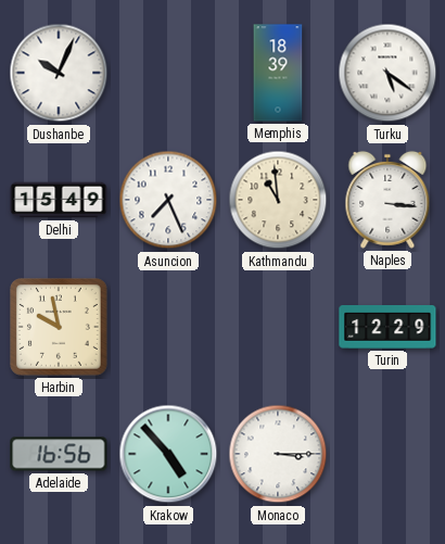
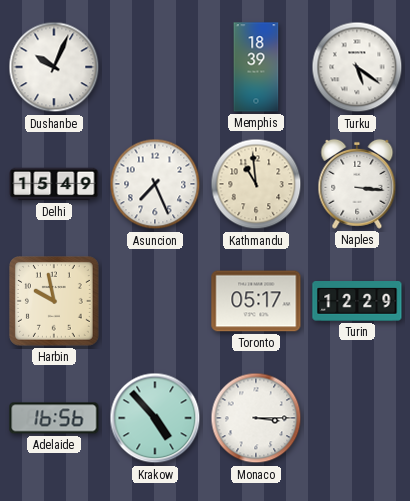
Toronto: none -> 05:17
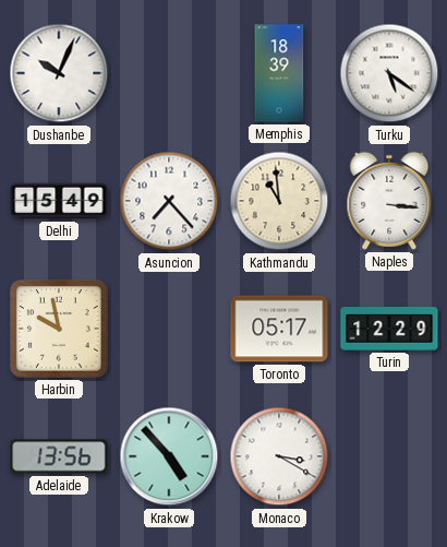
Asuncion: 7:26 -> 7:23
Adelaide: 16:56 -> 13:56
Monaco: 3:15 -> 3:20
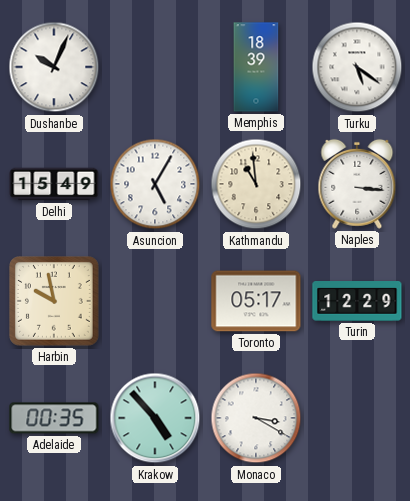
Asuncion: 7:23 -> 5:05
Adelaide: 13:56 -> 00:35
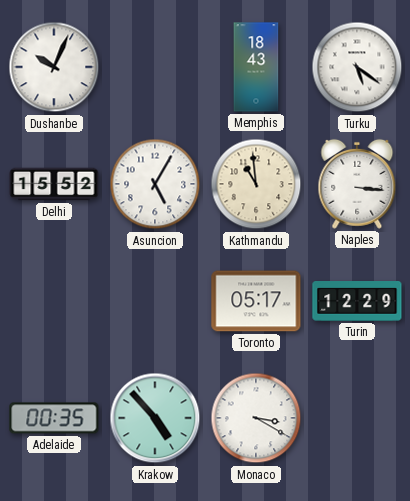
Memphis: 18:39 -> 18:43
Delhi: 15:49 -> 15:52
Harbin: 9:58 -> none
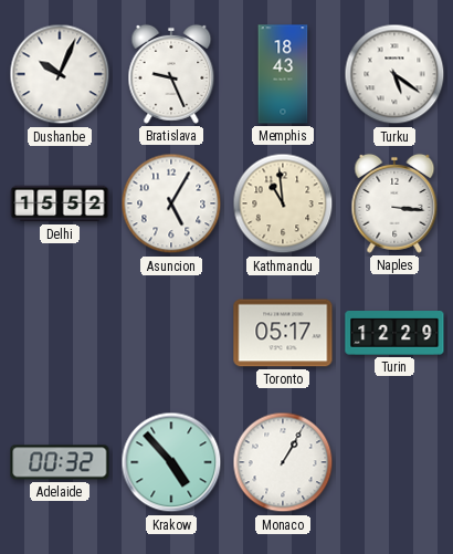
Bratislava: none -> 9:26
Adelaide: 00:35 -> 00:32
Monaco: 3:20 -> 1:05
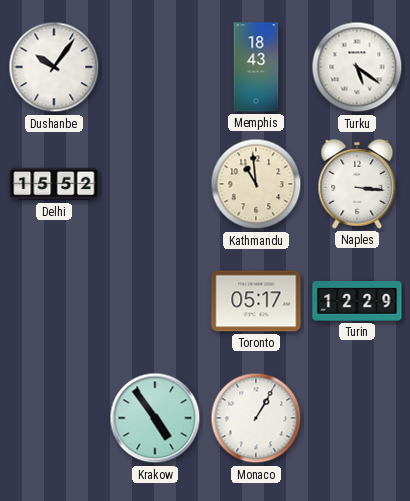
Dushanbe: 10:04 -> 10:06
Bratislava: 9:26 -> none
Asuncion: 5:05 -> none
Adelaide: 00:32 -> none
Krakow: 4:53 -> 4:54
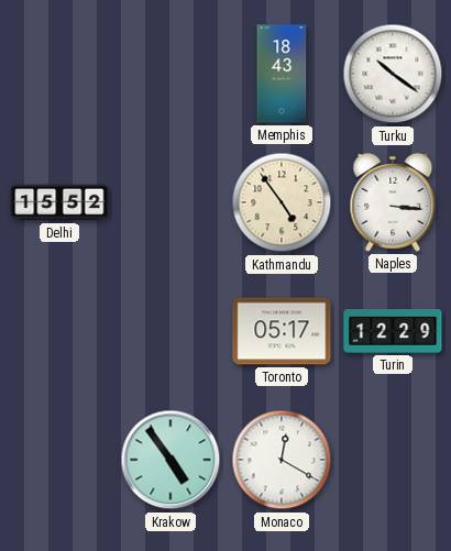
Dushanbe: 10:06 -> none
Turku: 5:21 -> 10:21
Kathmandu: 10:59 -> 4:54
Monaco: 1:05 -> 12:20
